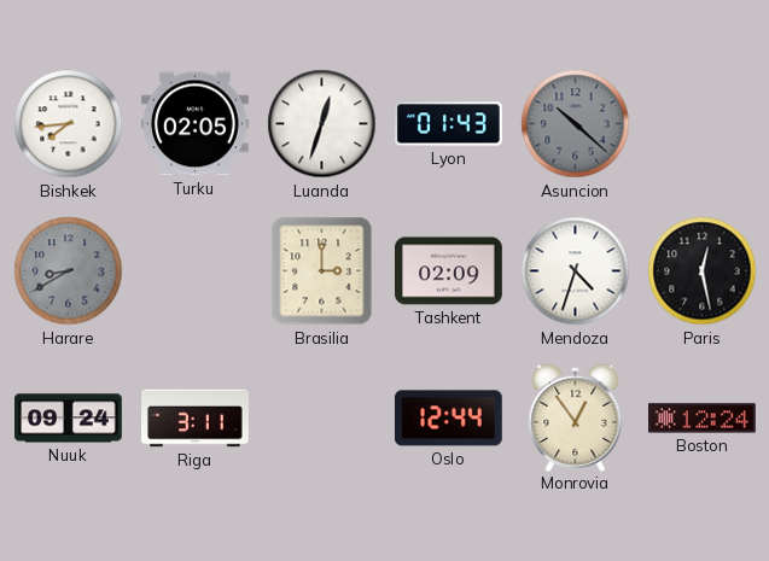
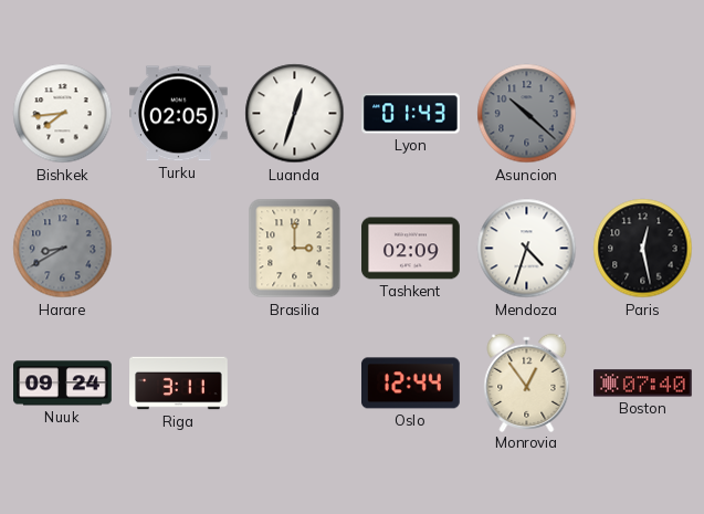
Boston: 12:24 -> 07:40
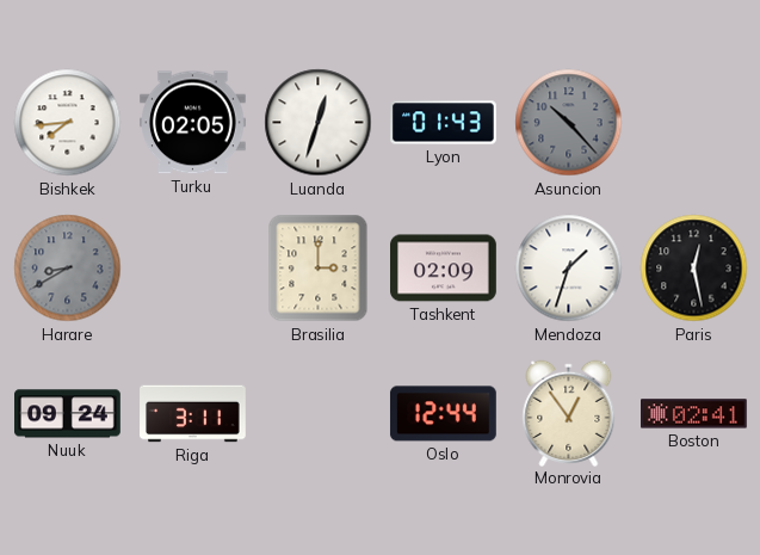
Asuncion: 10:22 -> 10:23
Mendoza: 4:33 -> 1:33
Boston: 07:40 -> 02:41
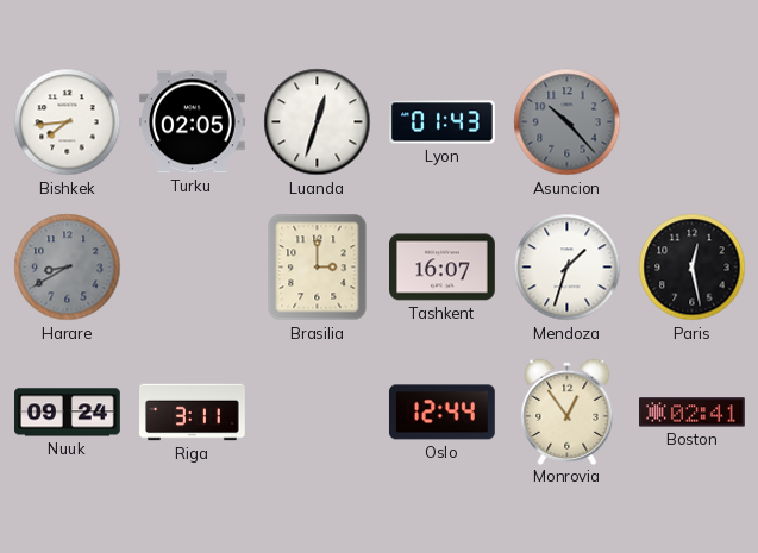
Tashkent: 02:09 -> 16:07
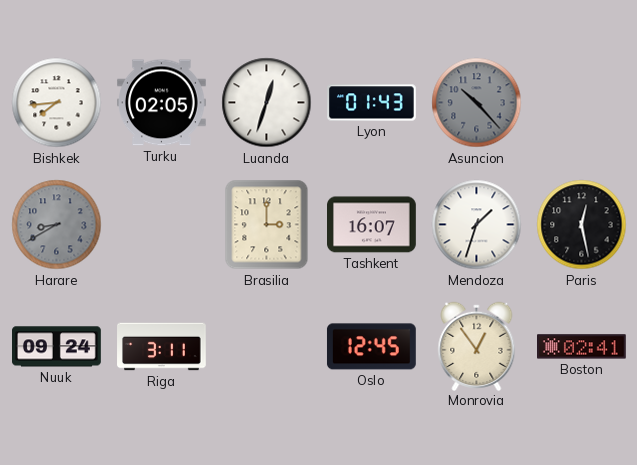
Oslo: 12:44 -> 12:45
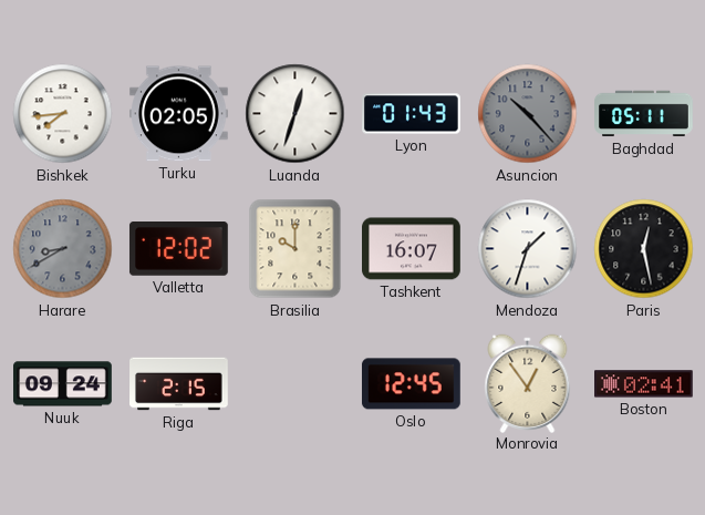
Baghdad: none -> 05:11
Valletta: none -> 12:02
Brasilia: 3:00 -> 10:00
Riga: 3:11 -> 2:15
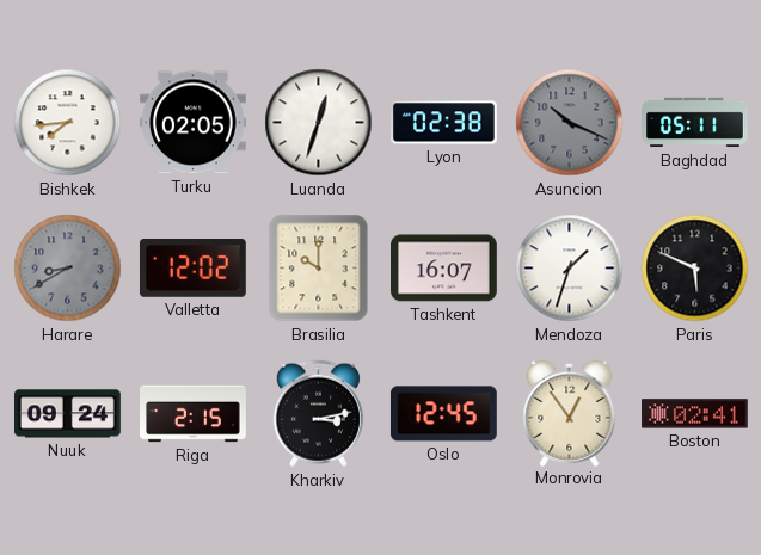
Lyon: 01:43 -> 02:38
Asuncion: 10:23 -> 10:19
Paris: 12:28 -> 5:49
Kharkiv: none -> 3:13
